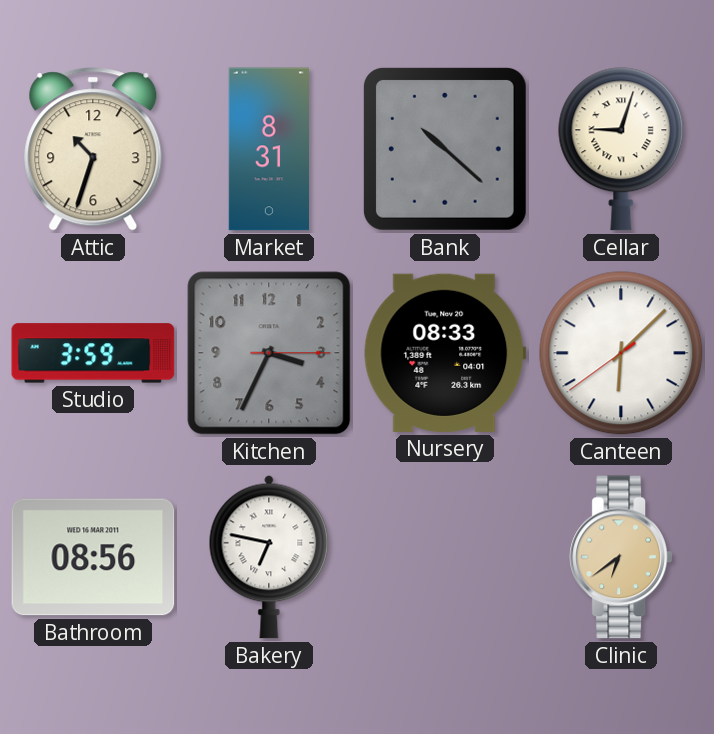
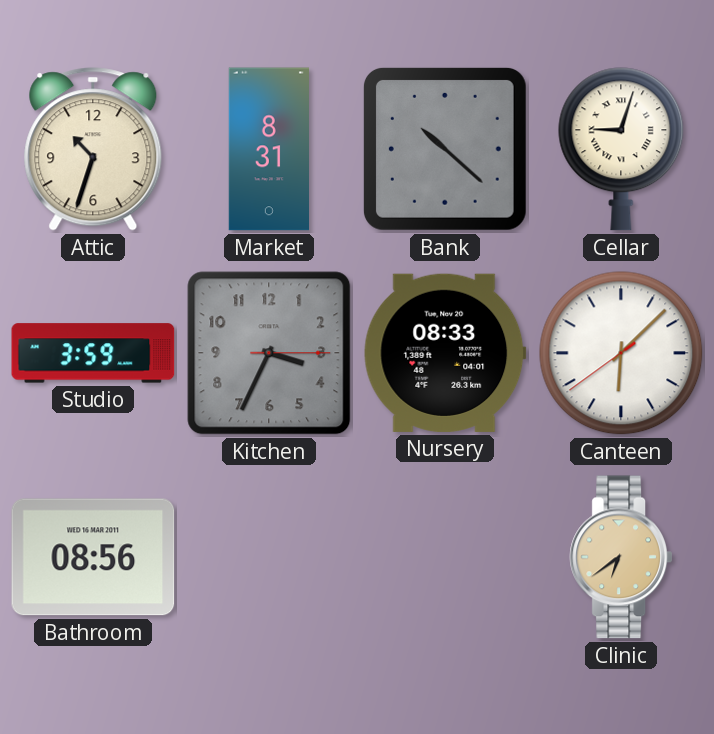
Bakery: 6:47 -> none
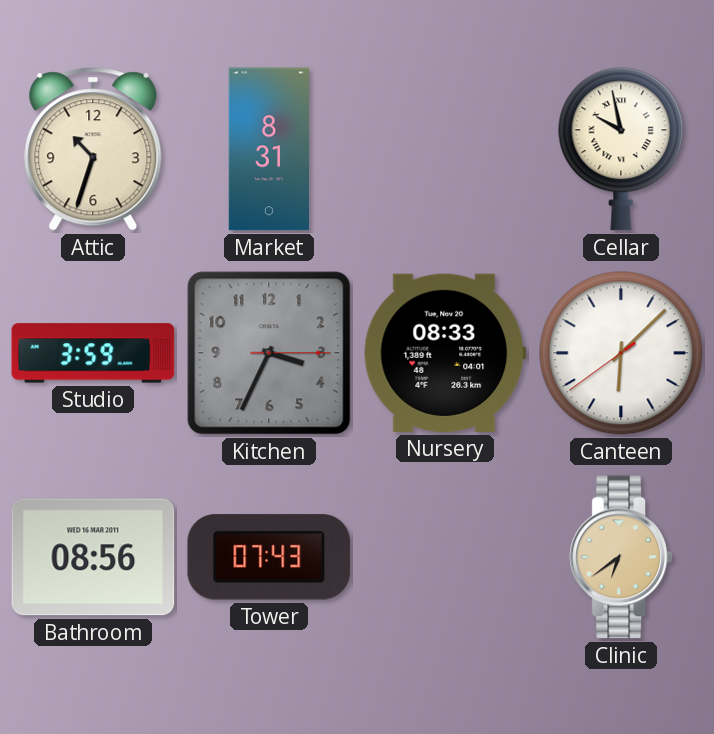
Bank: 10:22 -> none
Cellar: 9:03 -> 9:58
Tower: none -> 07:43
